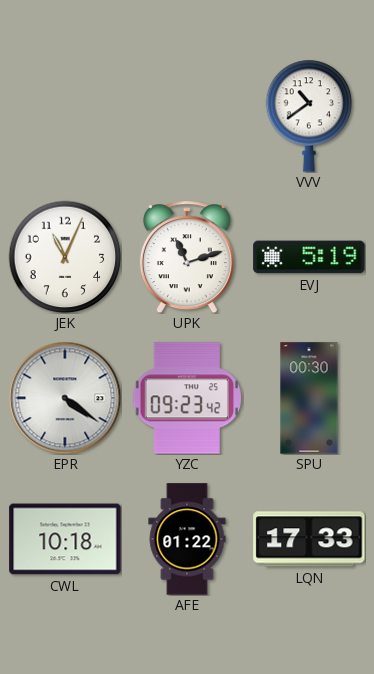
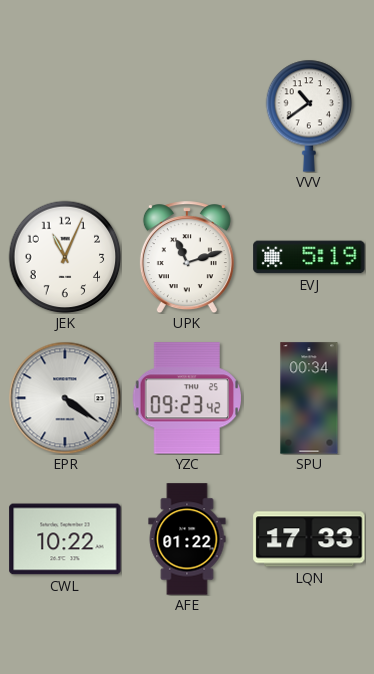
SPU: 00:30 -> 00:34
CWL: 10:18 -> 10:22
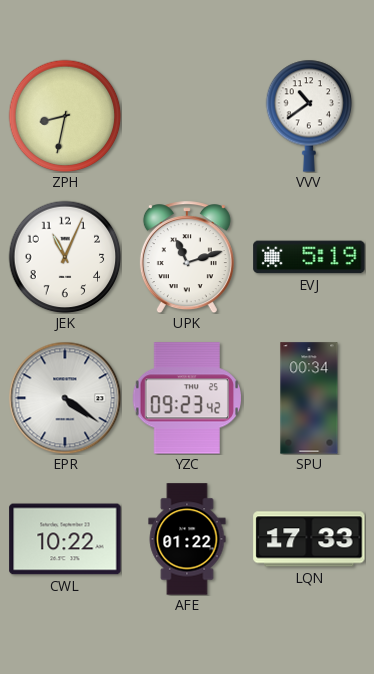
ZPH: none -> 8:32
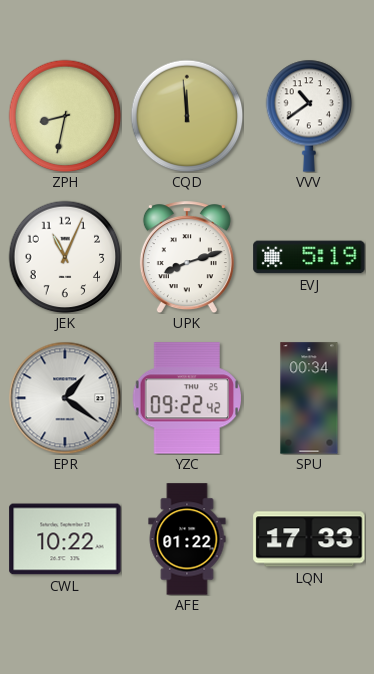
CQD: none -> 11:59
UPK: 11:12 -> 8:12
EPR: 4:21 -> 1:21
YZC: 09:23 -> 09:22
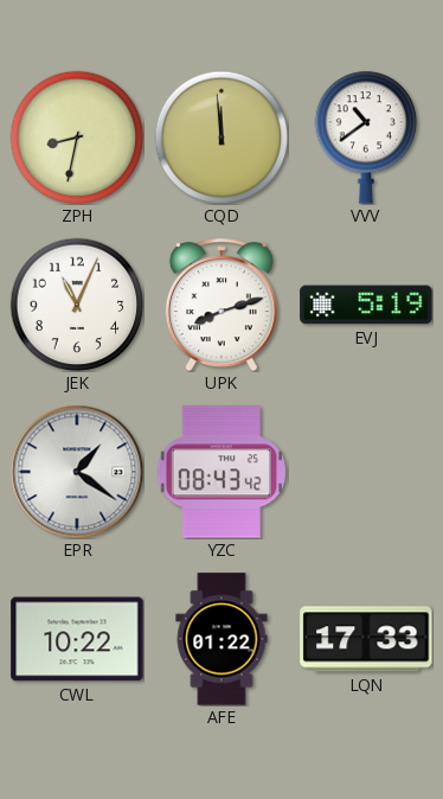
YZC: 09:22 -> 08:43
SPU: 00:34 -> none
